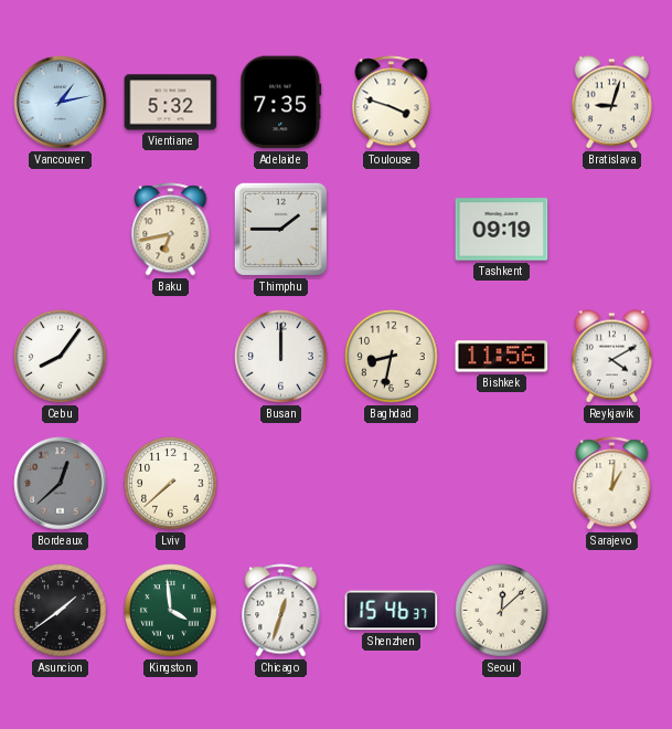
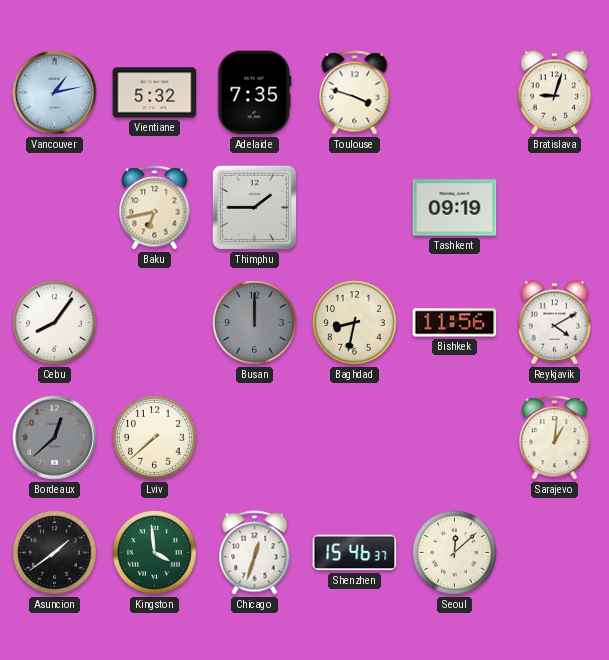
Busan dial: white -> grey
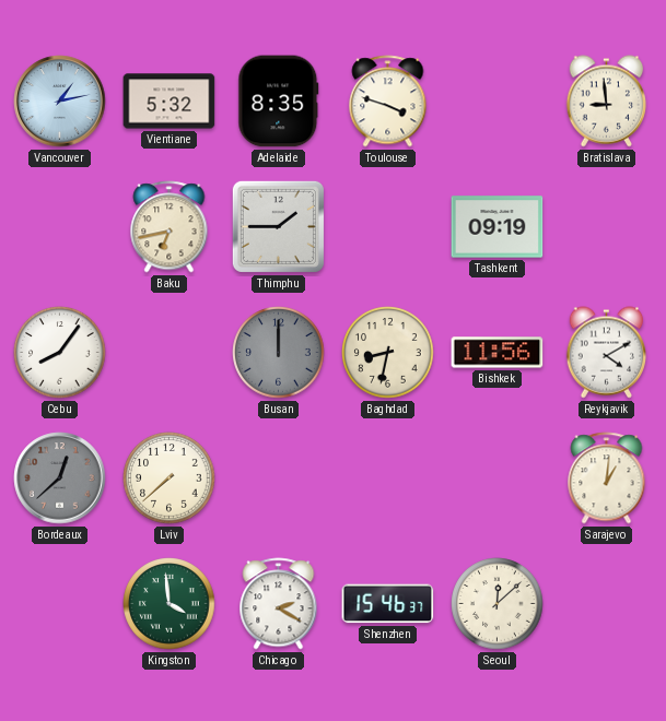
Adelaide: 7:35 -> 8:35
Bratislava: 9:03 -> 8:59
Asuncion: 1:39 -> none
Chicago: 12:33 -> 2:20
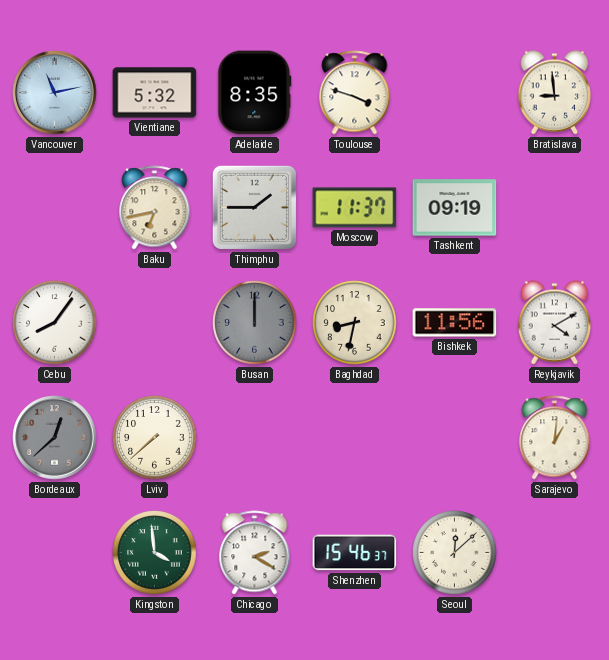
Vancouver: 1:13 -> 11:13
Moscow: none -> 11:37
